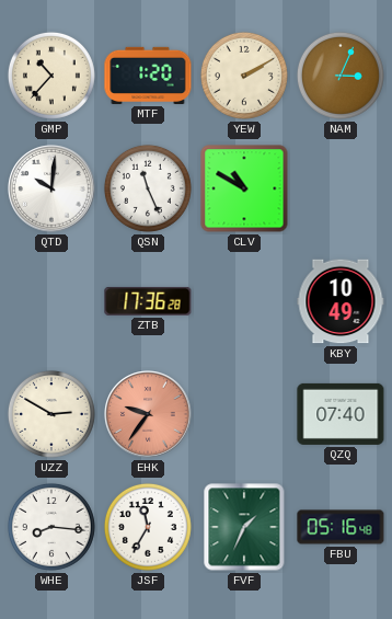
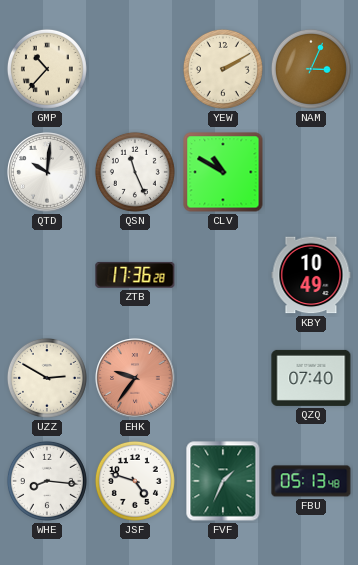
MTF: 1:20 -> none
JSF: 11:35 -> 4:48
FBU: 05:16 -> 05:13
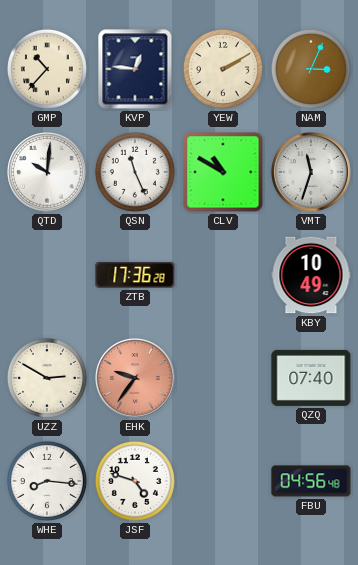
KVP: none -> 12:46
VMT: none -> 11:33
FVF: 1:34 -> none
FBU: 05:13 -> 04:56
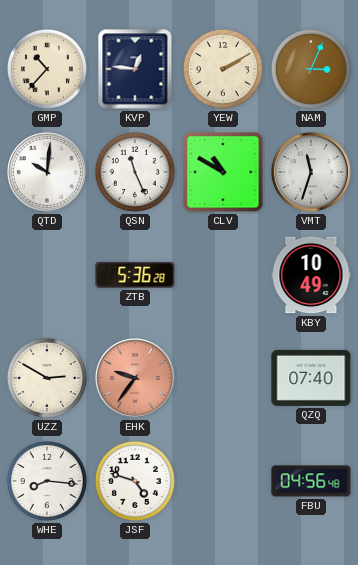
ZTB: 17:36 -> 5:36
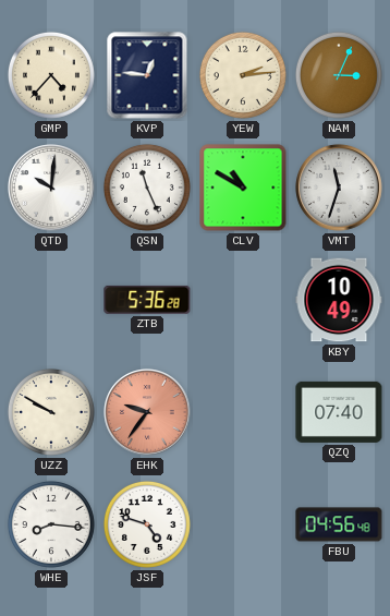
GMP: 10:37 -> 4:37
YEW: 2:10 -> 2:14
UZZ: 2:50 -> 9:50
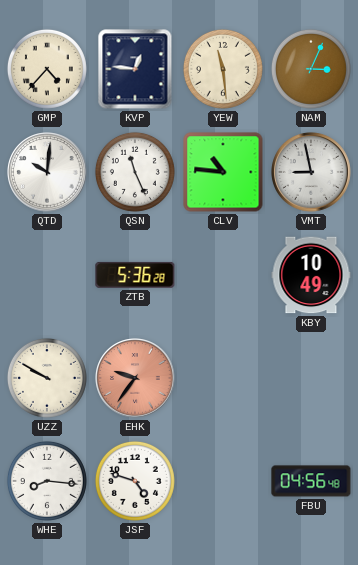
YEW: 2:14 -> 11:29
CLV: 10:50 -> 10:46
VMT: 11:33 -> 8:58
QZQ: 07:40 -> none
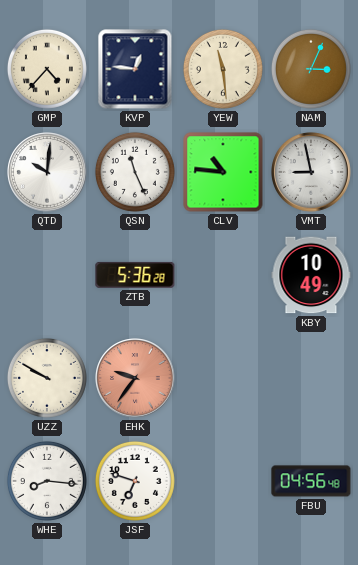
JSF: 4:48 -> 6:48
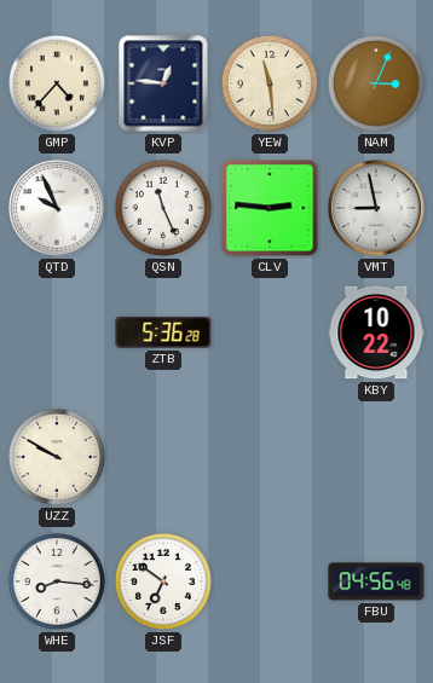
QTD: 10:01 -> 9:56
CLV: 10:46 -> 2:46
KBY: 10:49 -> 10:22
EHK: 9:36 -> none
JSF: 6:48 -> 6:51
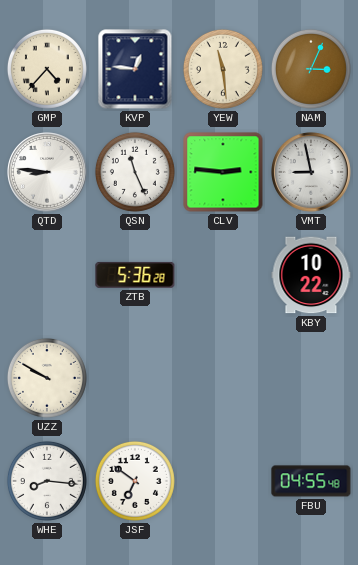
QTD: 9:56 -> 8:46
FBU: 04:56 -> 04:55
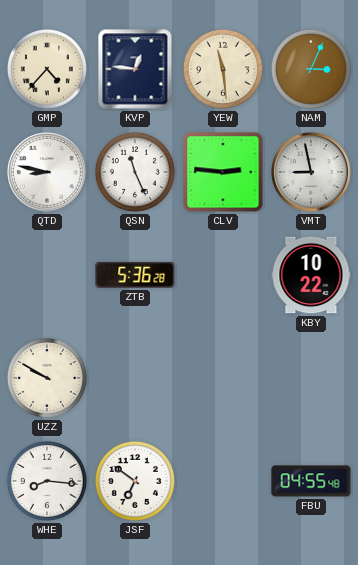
QTD: 8:46 -> 8:47
